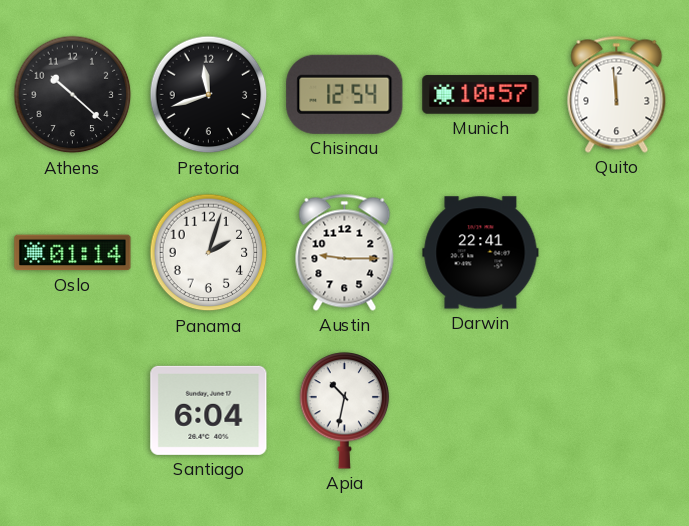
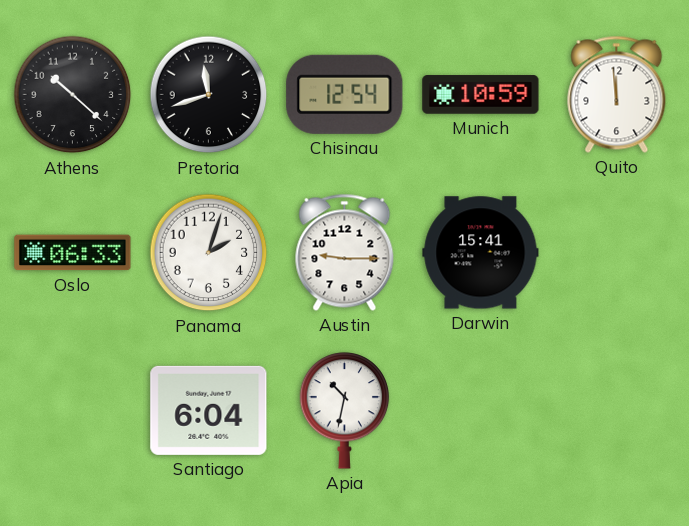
Munich: 10:57 -> 10:59
Oslo: 01:14 -> 06:33
Darwin: 22:41 -> 15:41
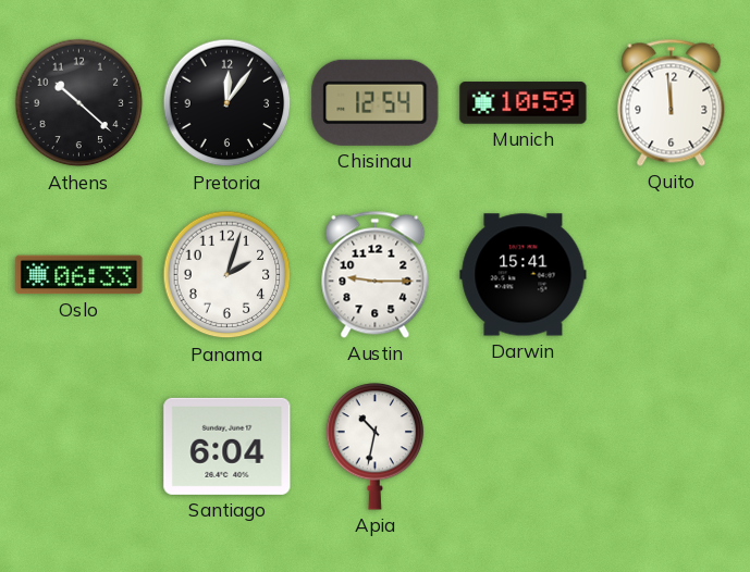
Pretoria: 11:42 -> 12:06
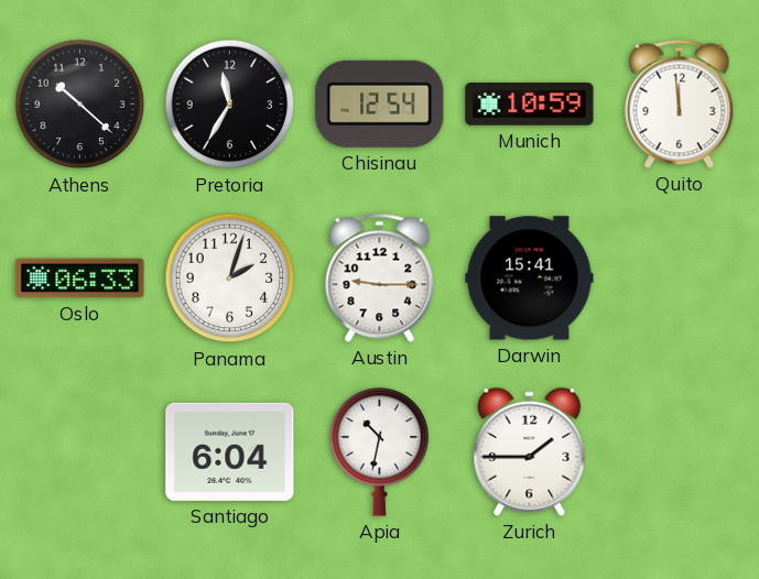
Pretoria: 12:06 -> 11:35
Zurich: none -> 1:45
